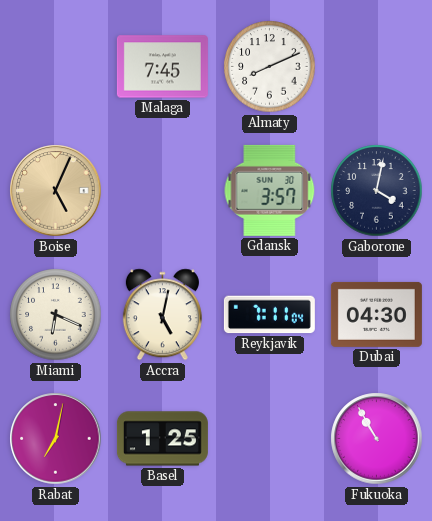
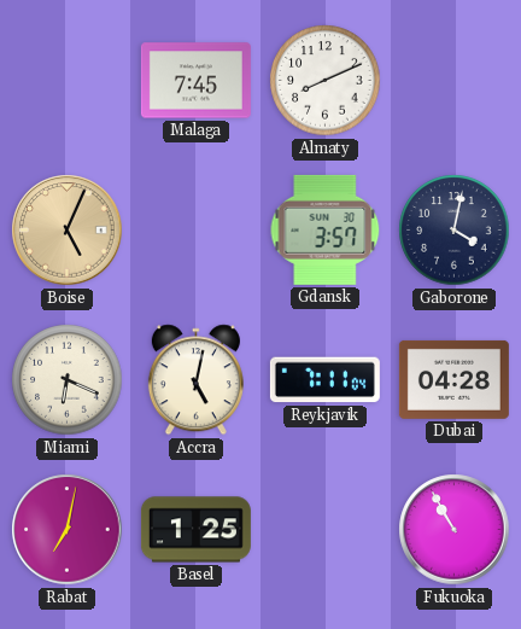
Dubai: 04:30 -> 04:28
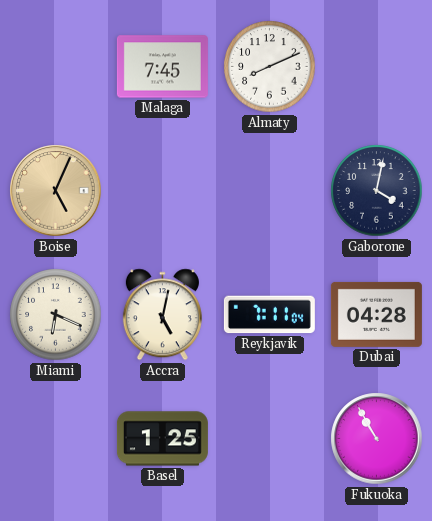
Gdansk: 3:57 -> none
Rabat: 7:02 -> none
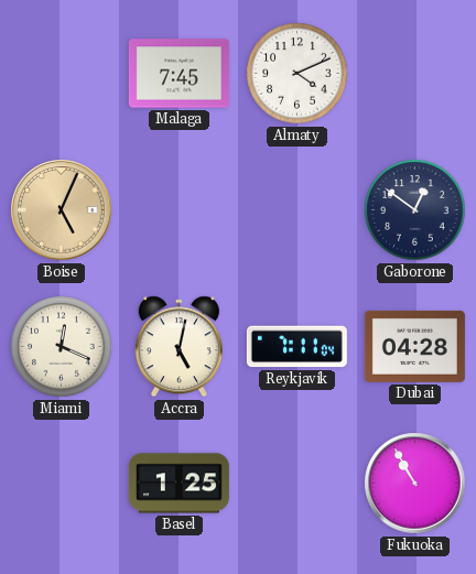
Almaty: 8:11 -> 4:11
Gaborone: 4:02 -> 12:51
Miami: 6:19 -> 12:19
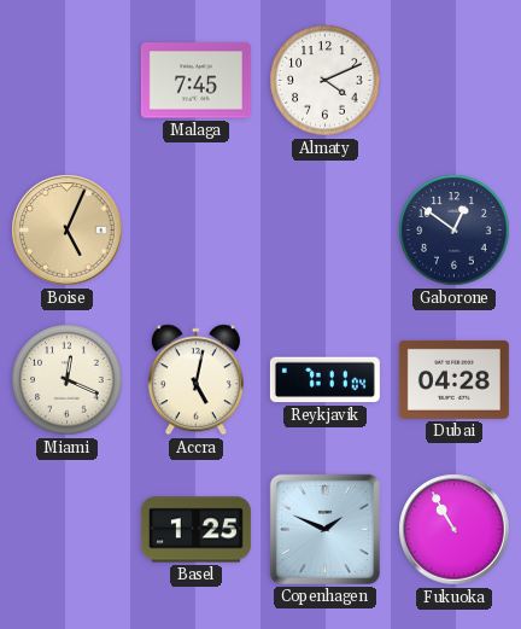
Copenhagen: none -> 1:49
